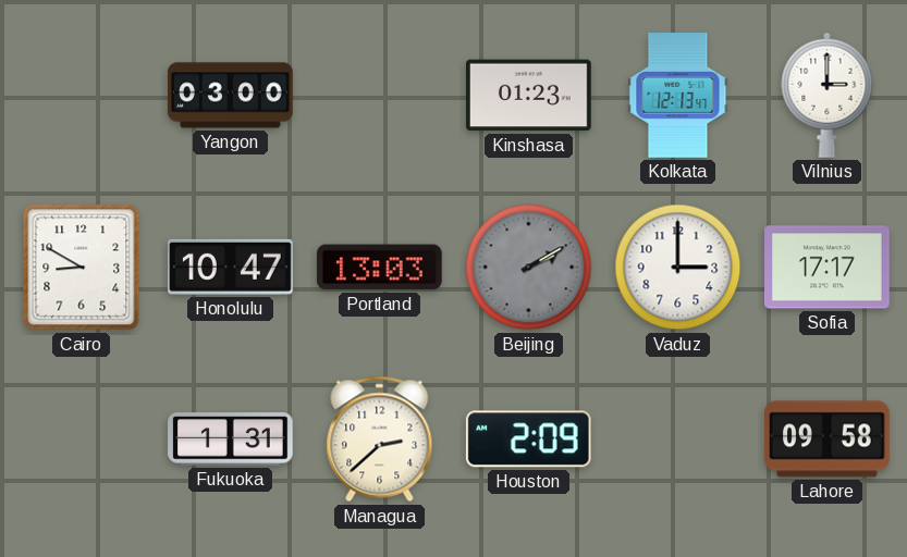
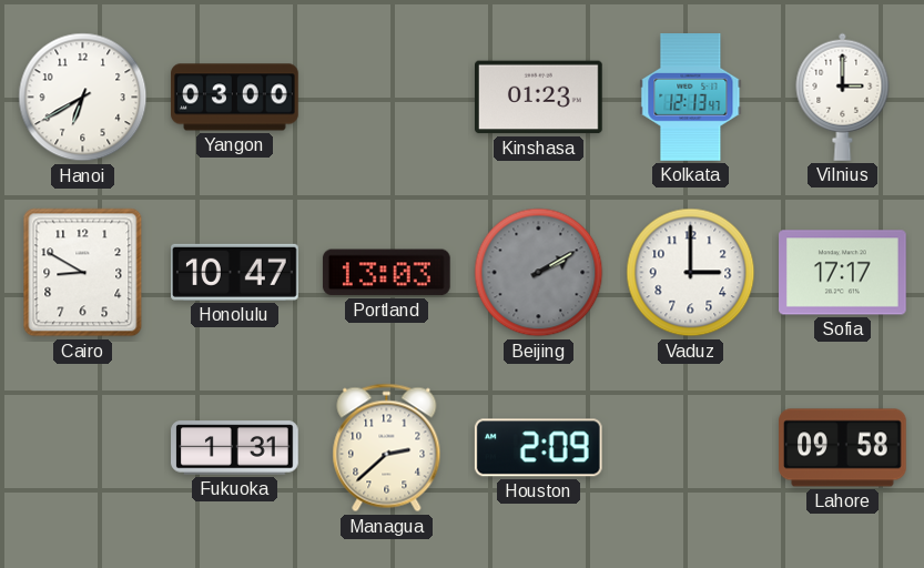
Hanoi: none -> 6:40
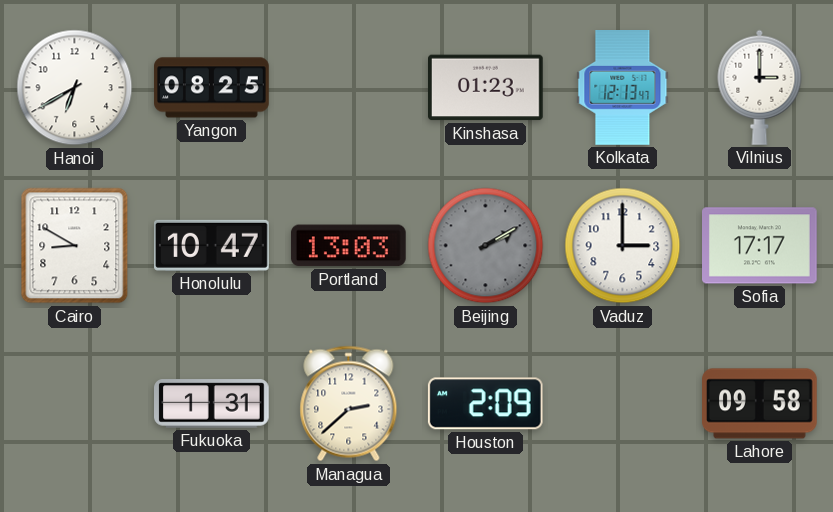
Yangon: 03:00 -> 08:25
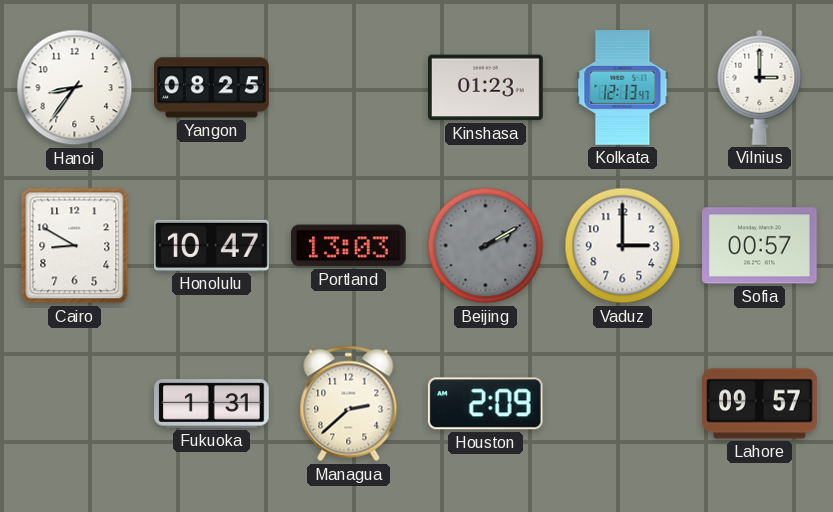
Hanoi: 6:40 -> 8:36
Sofia: 17:17 -> 00:57
Lahore: 09:58 -> 09:57
